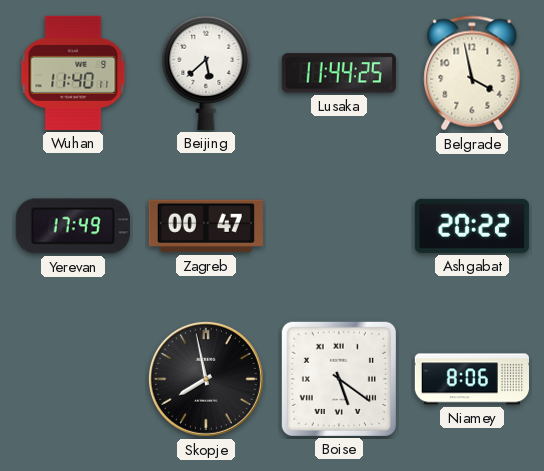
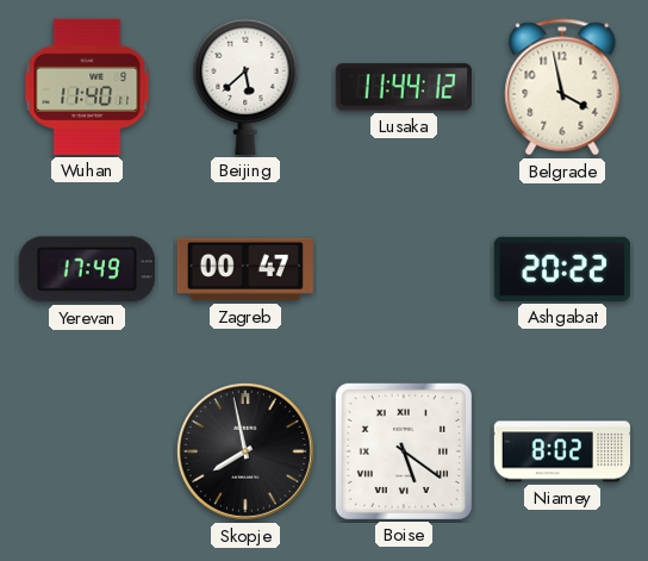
Lusaka: 11:44:25 -> 11:44:12
Niamey: 8:06 -> 8:02
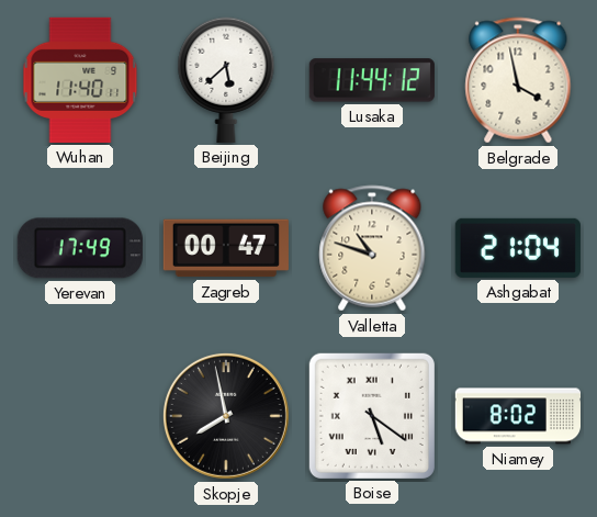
Valletta: none -> 10:48
Ashgabat: 20:22 -> 21:04
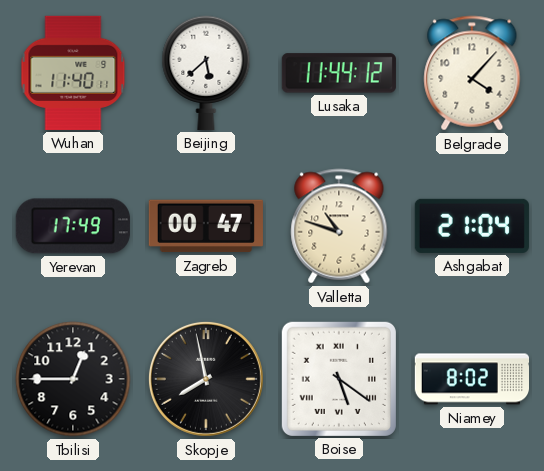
Belgrade: 3:58 -> 4:07
Tbilisi: none -> 12:45
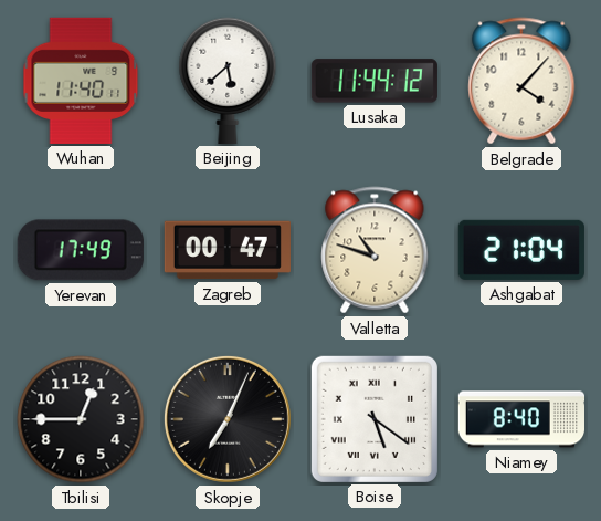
Skopje: 7:58 -> 7:04
Niamey: 8:02 -> 8:40
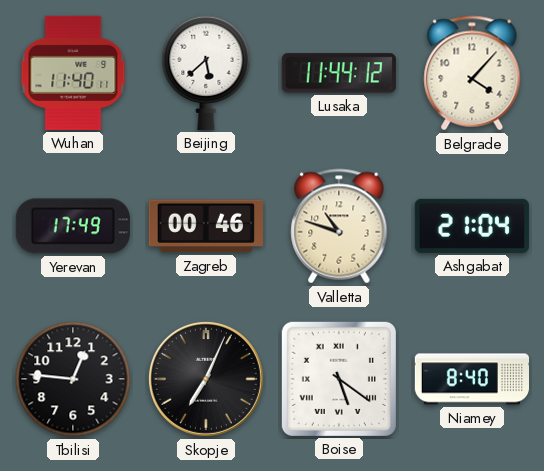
Zagreb: 00:47 -> 00:46
Tbilisi: 12:45 -> 12:46
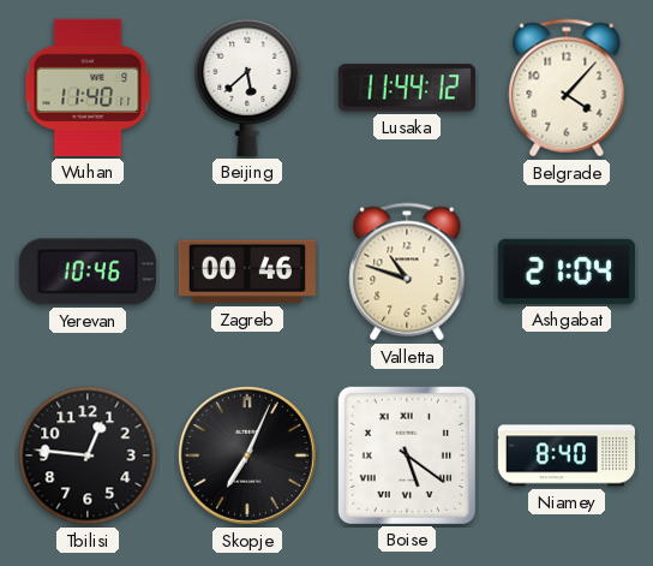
Yerevan: 17:49 -> 10:46
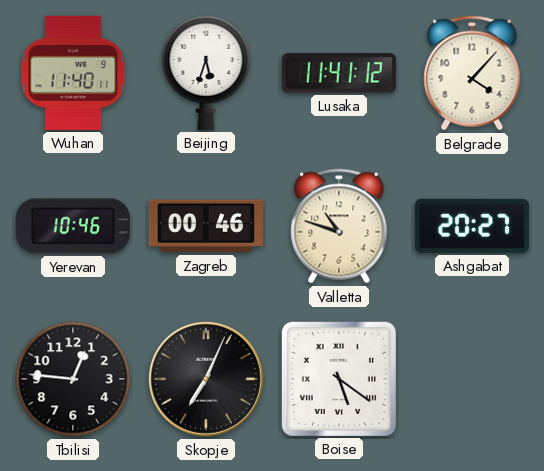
Beijing: 5:38 -> 5:33
Lusaka: 11:44 -> 11:41
Ashgabat: 21:04 -> 20:27
Niamey: 8:40 -> none
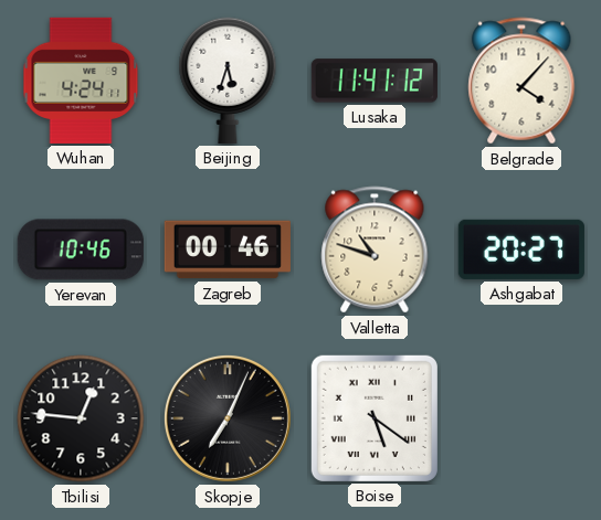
Wuhan: 11:40 -> 4:24
